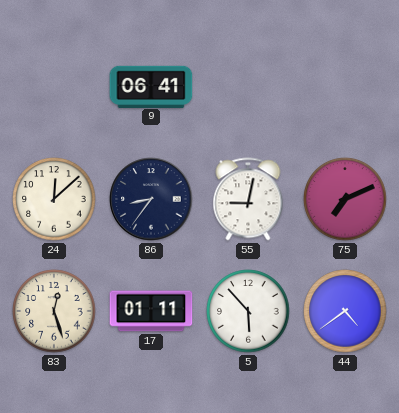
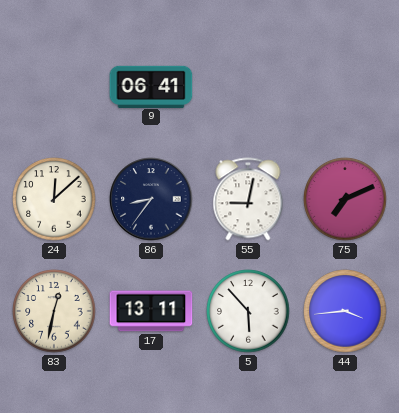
83: 12:27 -> 12:32
17: 01:11 -> 13:11
44: 4:39 -> 3:44
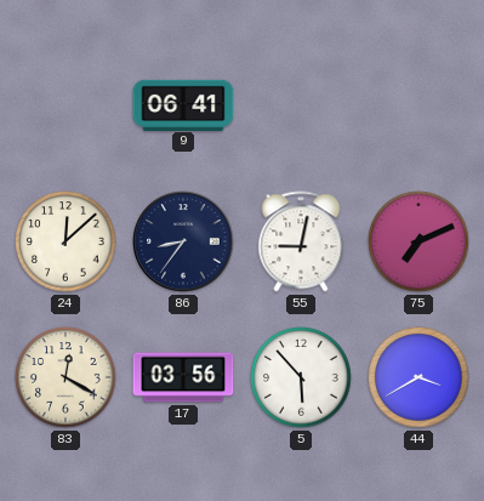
83: 12:32 -> 12:20
17: 13:11 -> 03:56
44: 3:44 -> 3:40
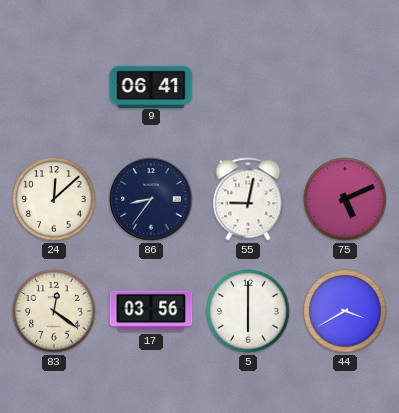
75: 7:11 -> 5:11
83: 12:20 -> 12:21
5: 5:53 -> 6:00
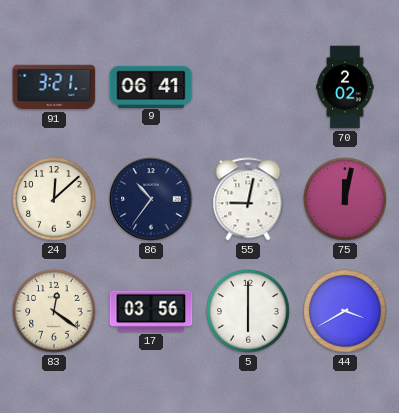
91: none -> 3:21
70: none -> 2:02
86: 8:36 -> 10:36
75: 5:11 -> 12:02
